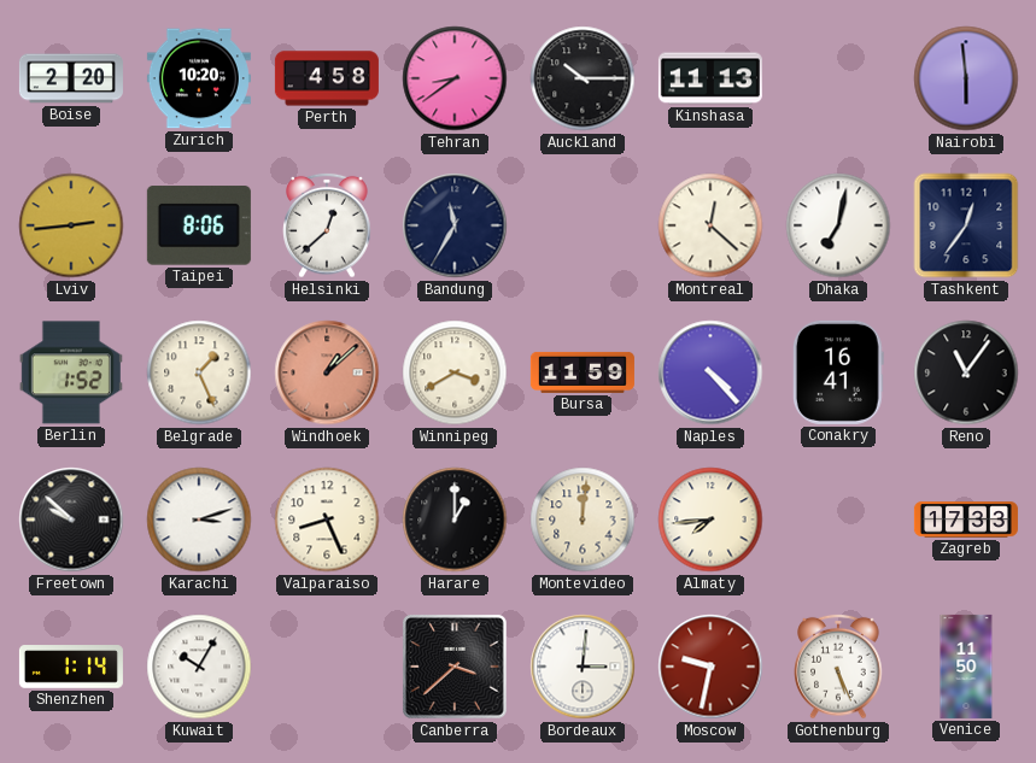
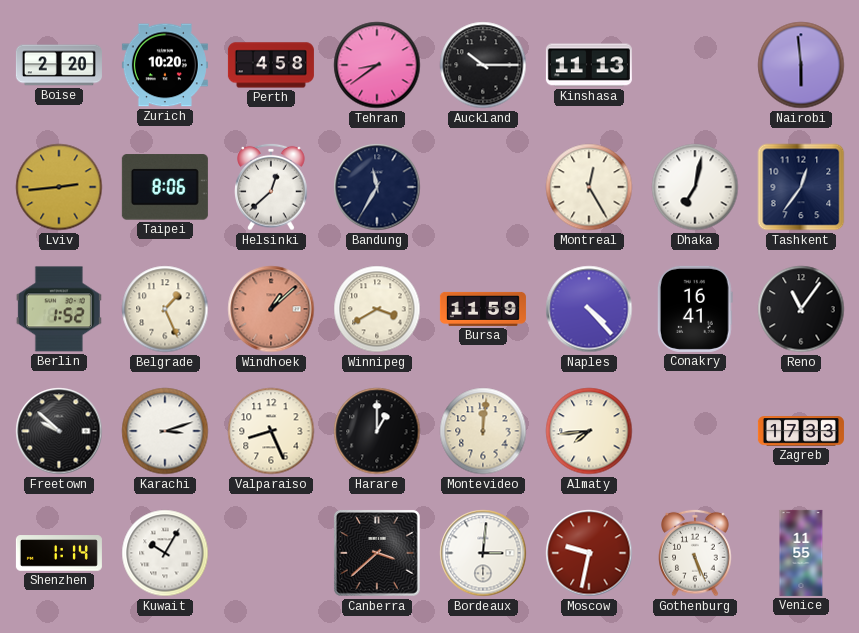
Montreal: 12:22 -> 12:25
Venice: 11:50 -> 11:55
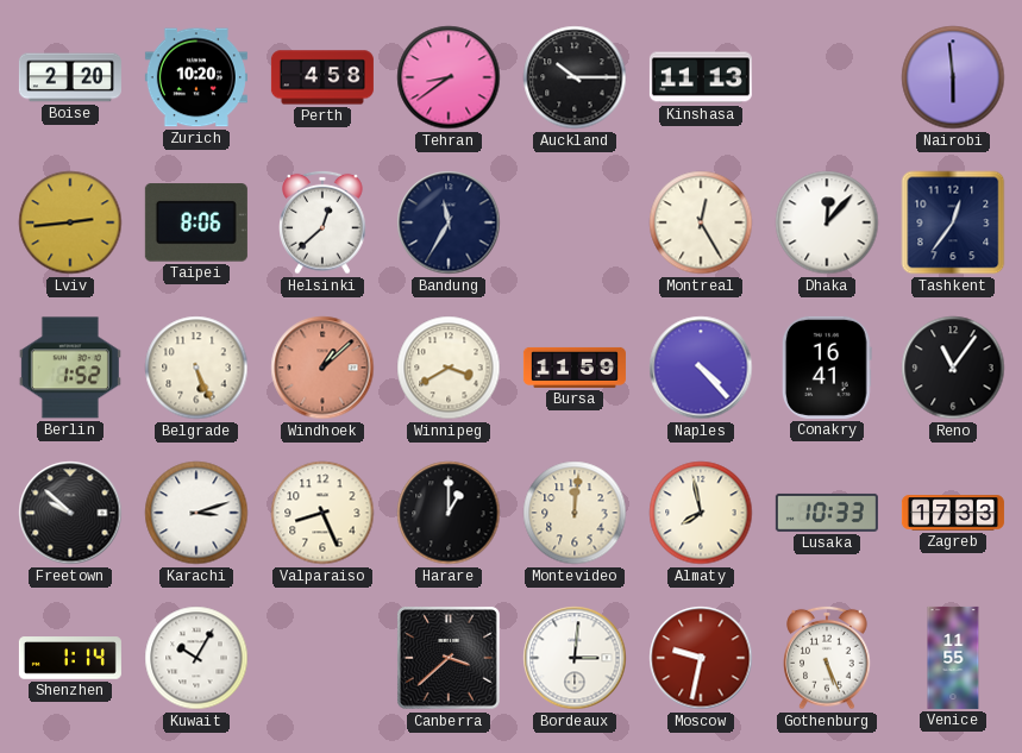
Dhaka: 7:02 -> 12:07
Belgrade: 1:26 -> 5:26
Almaty: 7:44 -> 7:58
Lusaka: none -> 10:33
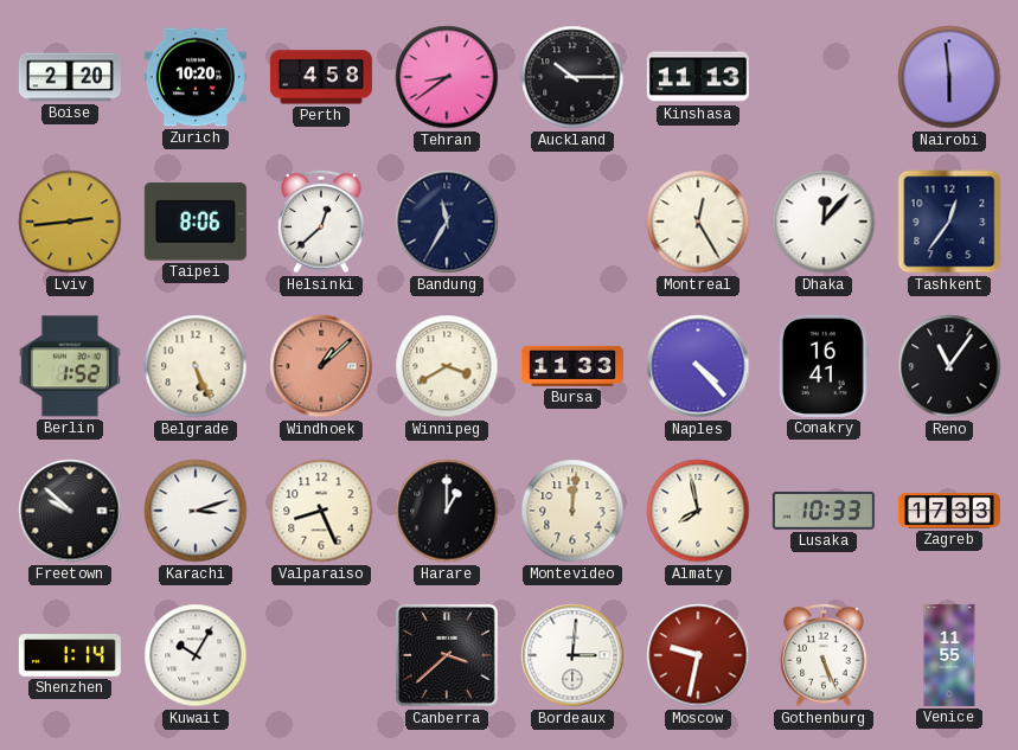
Bursa: 11:59 -> 11:33
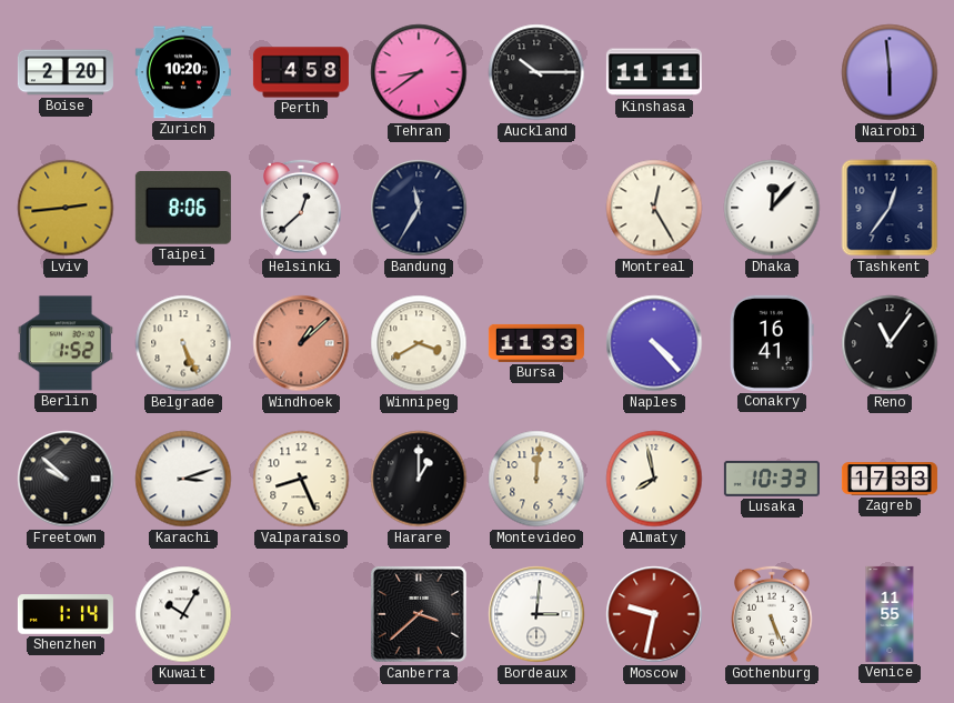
Kinshasa: 11:13 -> 11:11
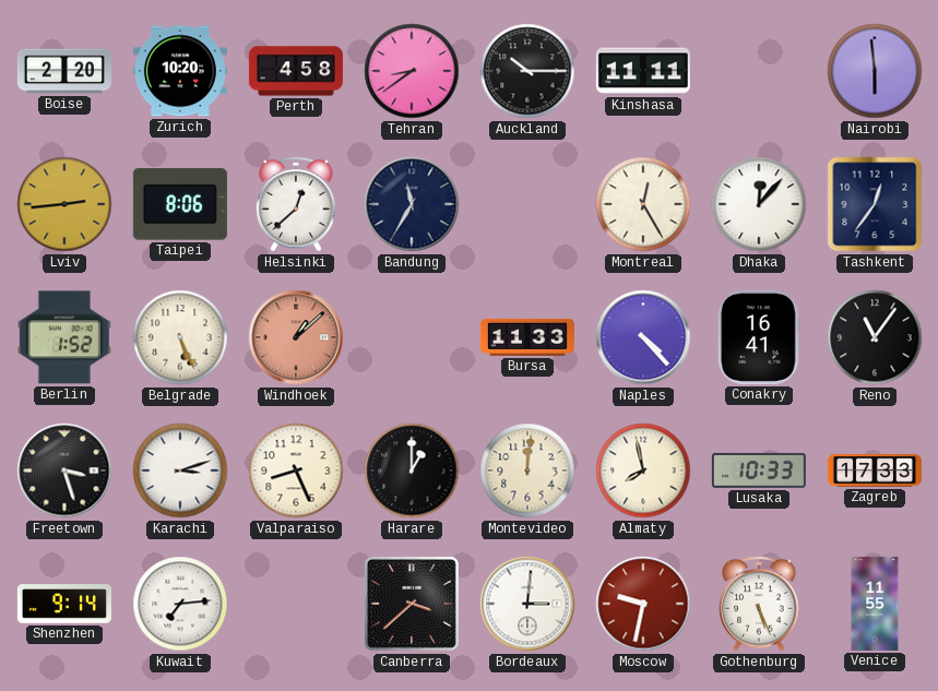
Winnipeg: 3:40 -> none
Freetown: 9:52 -> 3:27
Shenzhen: 1:14 -> 9:14
Kuwait: 10:05 -> 7:14
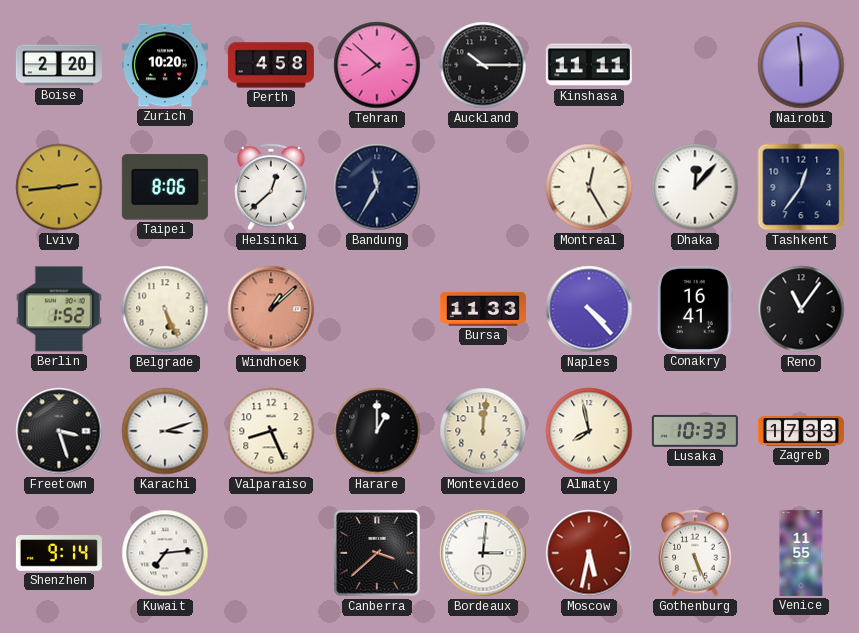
Tehran: 8:39 -> 7:52
Moscow: 9:32 -> 5:32
